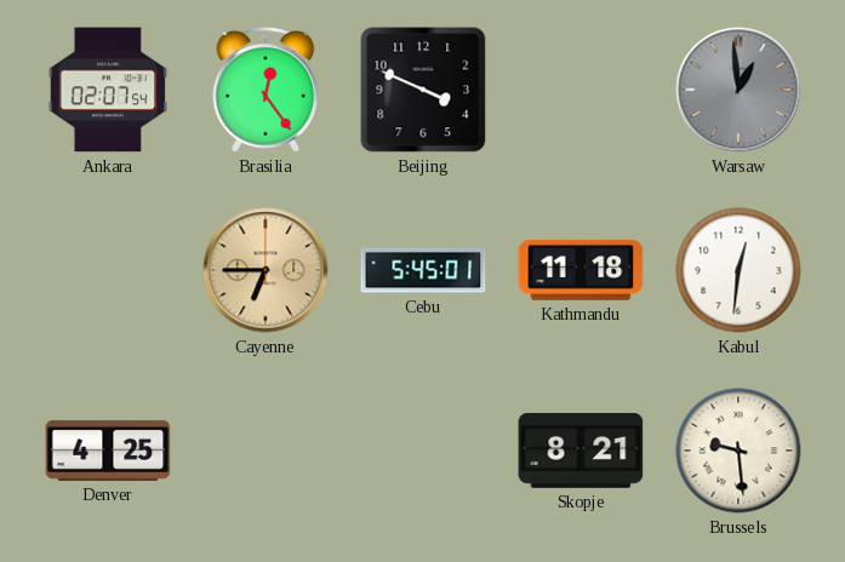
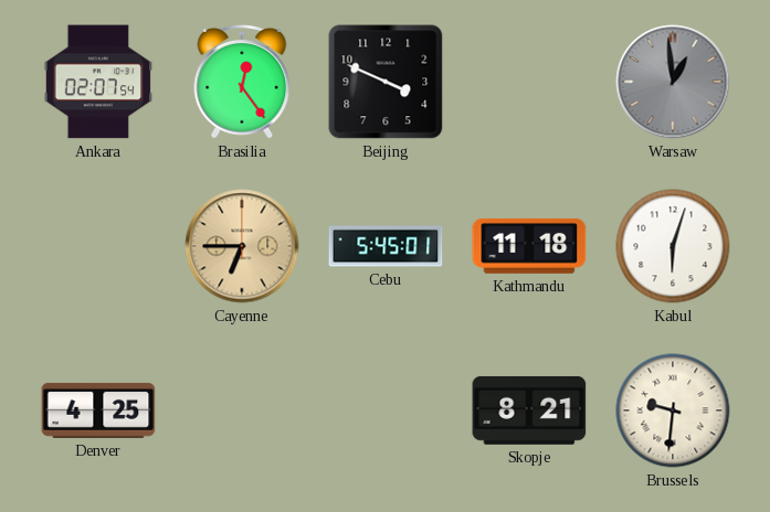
Kabul: 12:31 -> 6:03
Brussels: 9:29 -> 9:31
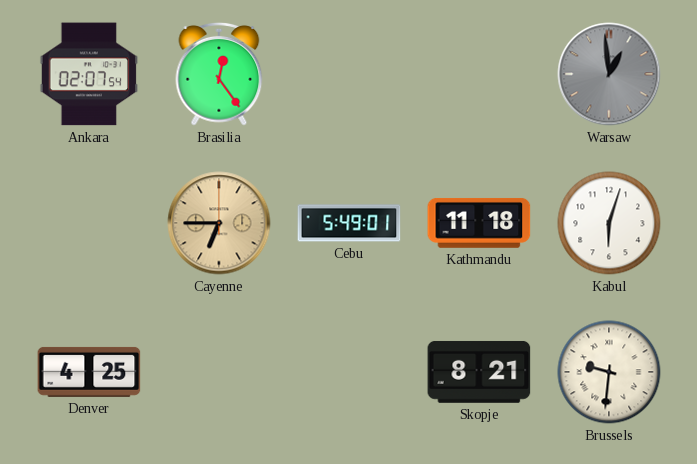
Beijing: 3:49 -> none
Cebu: 5:45 -> 5:49
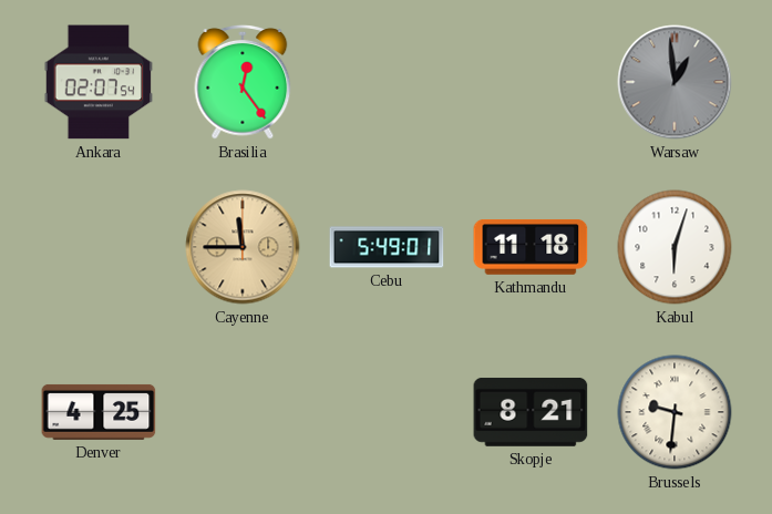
Cayenne: 6:45 -> 11:45
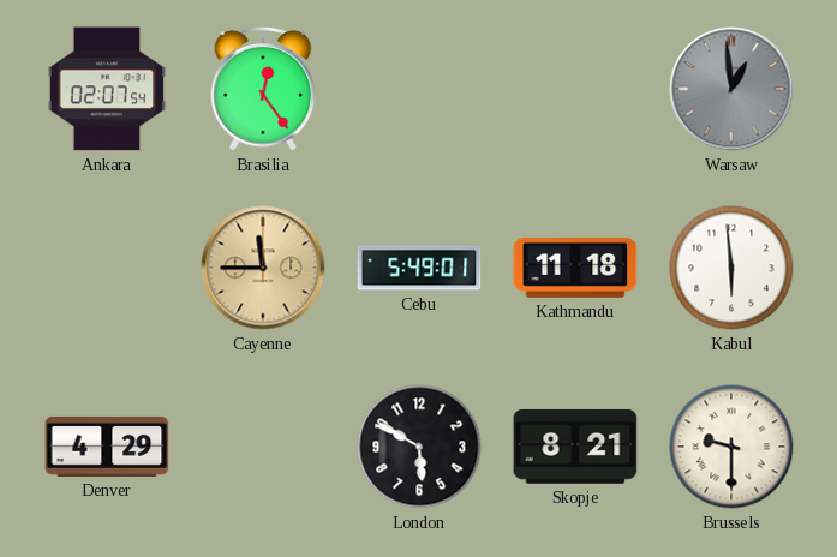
Kabul: 6:03 -> 5:59
Denver: 4:25 -> 4:29
London: none -> 5:50
Brussels: 9:31 -> 9:30
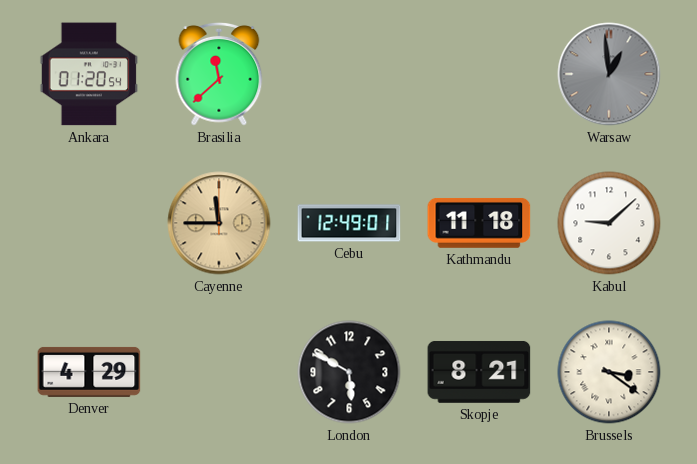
Ankara: 02:07 -> 01:20
Brasilia: 12:24 -> 11:38
Cebu: 5:49 -> 12:49
Kabul: 5:59 -> 9:08
Brussels: 9:30 -> 3:21
